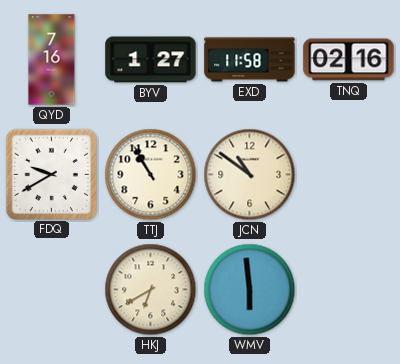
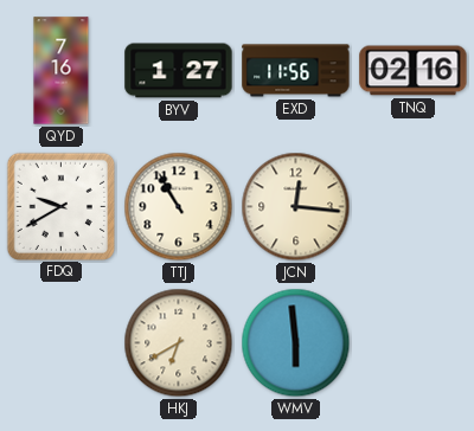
EXD: 11:58 -> 11:56
JCN: 10:51 -> 12:16
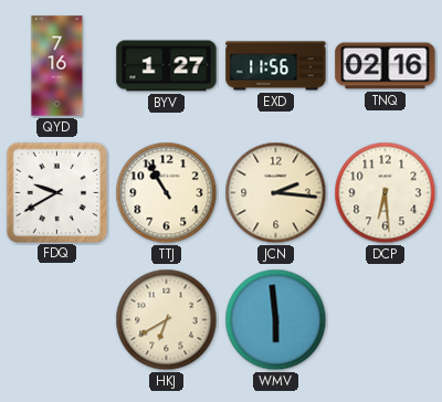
JCN: 12:16 -> 2:16
DCP: none -> 6:29
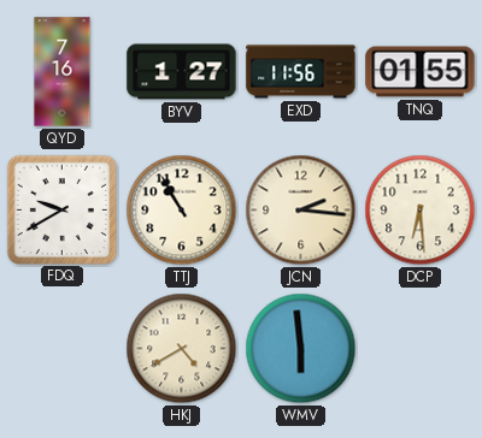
TNQ: 02:16 -> 01:55
HKJ: 6:40 -> 4:40
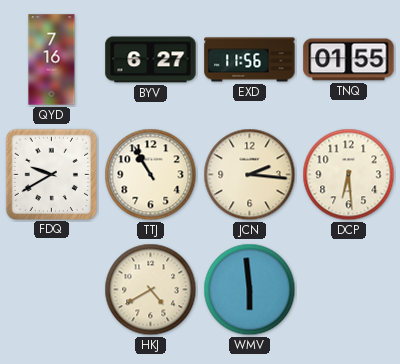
BYV: 1:27 -> 6:27
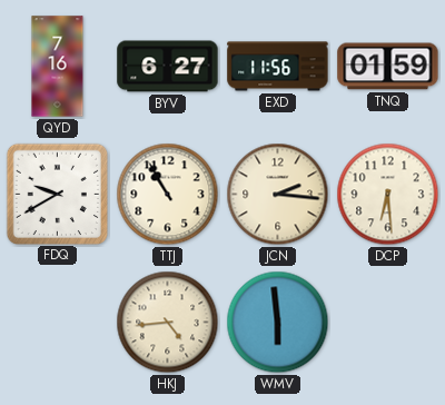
TNQ: 01:55 -> 01:59
HKJ: 4:40 -> 4:44
